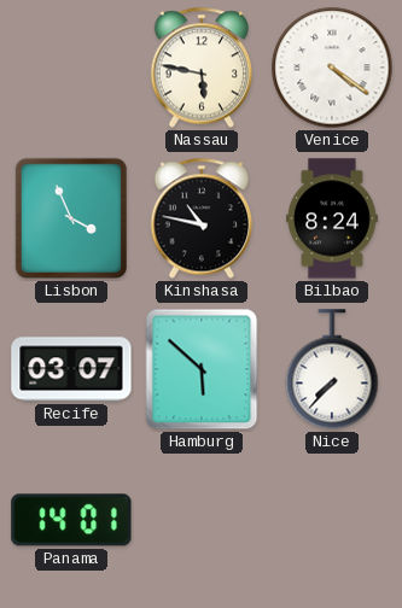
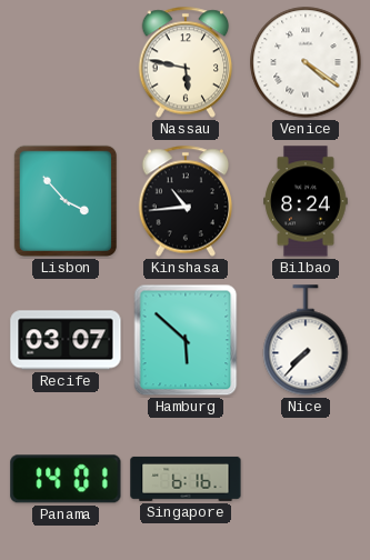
Lisbon: 3:56 -> 3:53
Kinshasa: 10:47 -> 10:44
Singapore: none -> 6:16
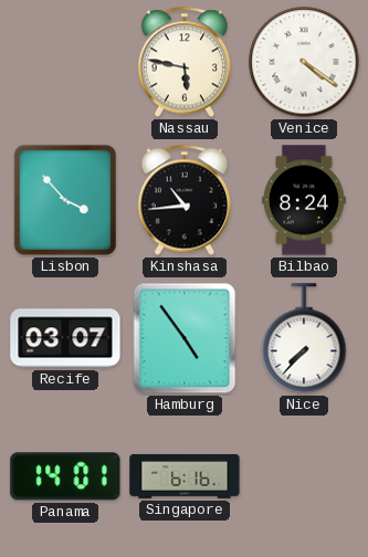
Hamburg: 5:52 -> 4:54
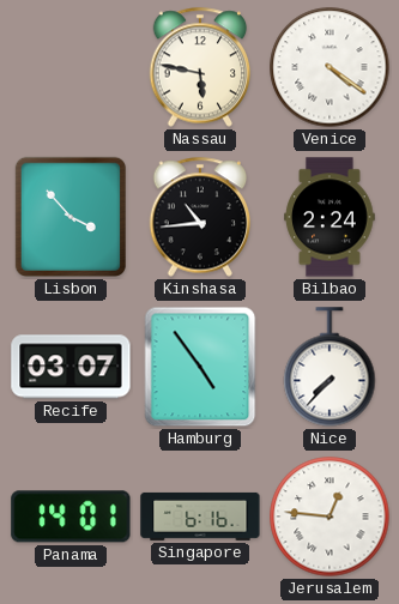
Bilbao: 8:24 -> 2:24
Jerusalem: none -> 12:46
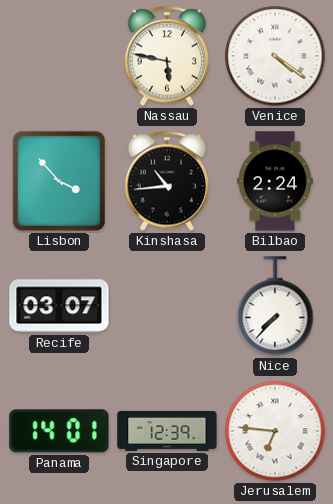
Hamburg: 4:54 -> none
Singapore: 6:16 -> 12:39
Jerusalem: 12:46 -> 6:46
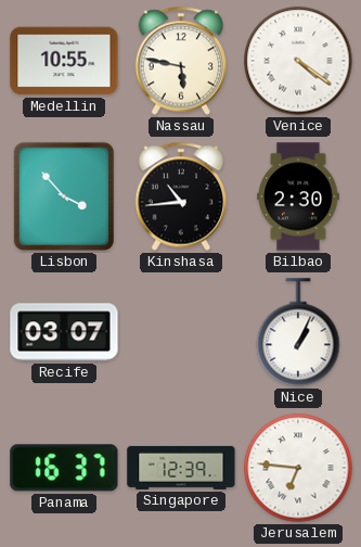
Medellin: none -> 10:55
Bilbao: 2:24 -> 2:30
Nice: 7:37 -> 1:04
Panama: 14:01 -> 16:37
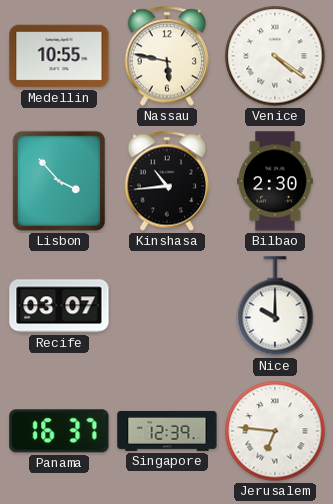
Nice: 1:04 -> 10:00
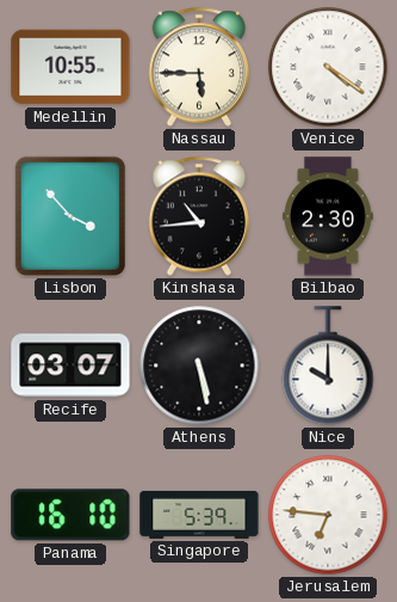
Nassau: 5:47 -> 5:45
Athens: none -> 5:28
Panama: 16:37 -> 16:10
Singapore: 12:39 -> 5:39
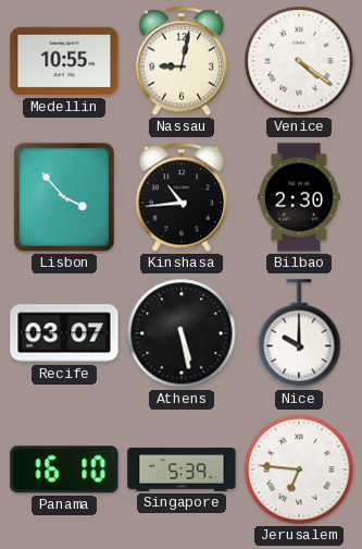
Nassau: 5:45 -> 9:02
